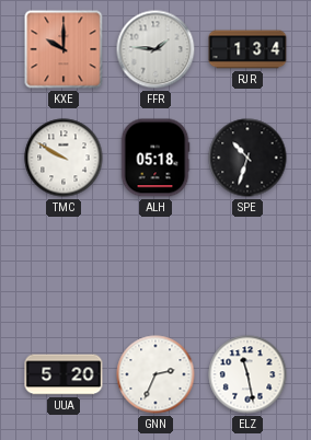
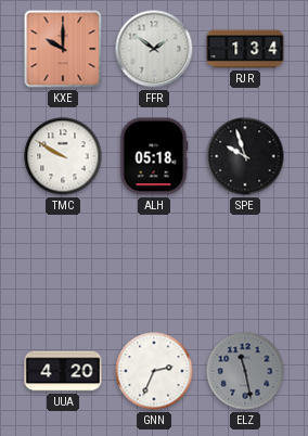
FFR: 1:46 -> 1:51
SPE: 10:33 -> 9:57
UUA: 5:20 -> 4:20
ELZ dial: white -> grey
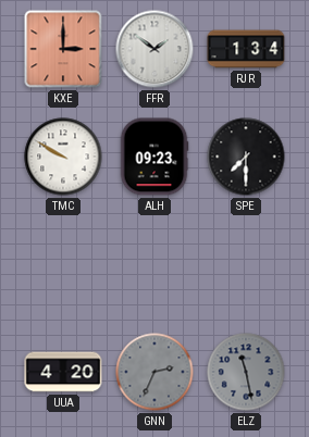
KXE: 10:00 -> 3:00
ALH: 05:18 -> 09:23
SPE: 9:57 -> 7:30
GNN dial: white -> grey
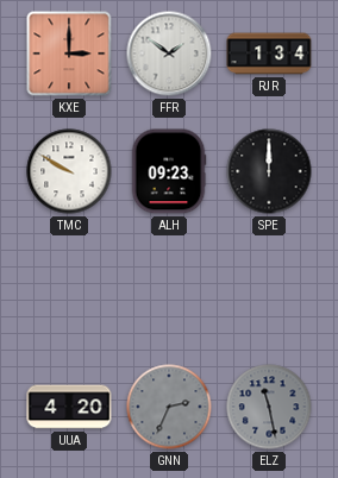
SPE: 7:30 -> 12:00
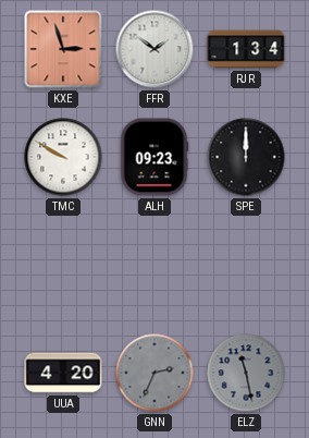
KXE: 3:00 -> 2:57
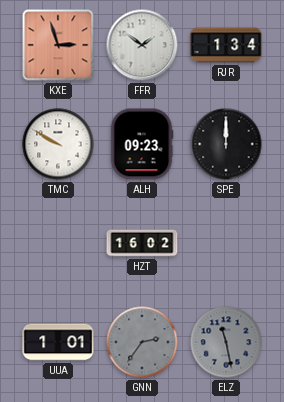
HZT: none -> 16:02
UUA: 4:20 -> 1:01
GNN: 2:34 -> 2:36
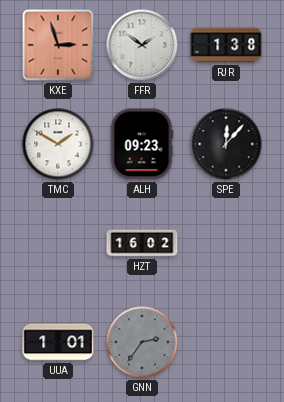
RJR: 1:34 -> 1:38
TMC: 9:50 -> 1:50
SPE: 12:00 -> 12:07
ELZ: 11:28 -> none
